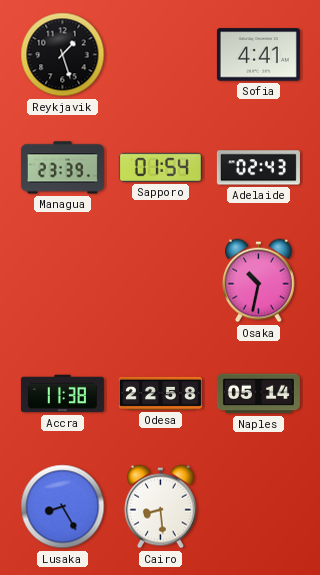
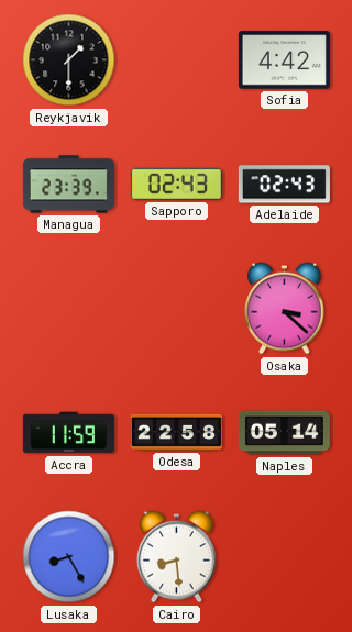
Reykjavik: 1:27 -> 1:30
Sofia: 4:41 -> 4:42
Sapporo: 01:54 -> 02:43
Osaka: 10:32 -> 3:22
Accra: 11:38 -> 11:59
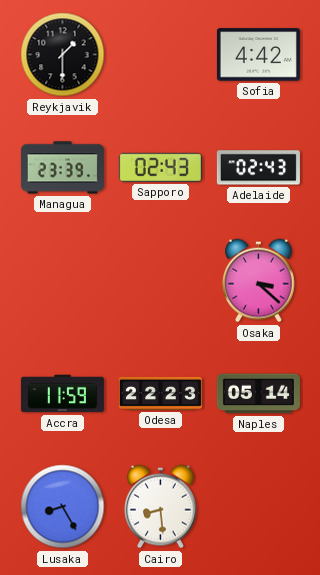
Odesa: 22:58 -> 22:23
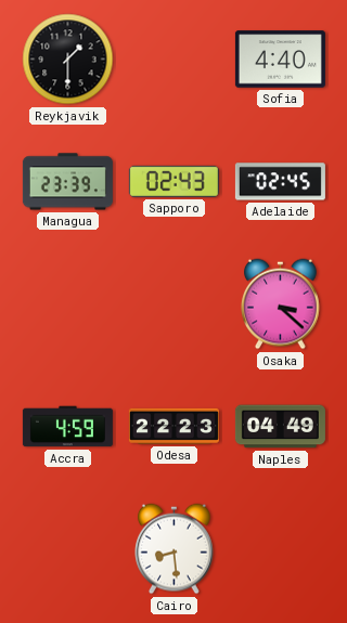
Sofia: 4:42 -> 4:40
Adelaide: 02:43 -> 02:45
Accra: 11:59 -> 4:59
Naples: 05:14 -> 04:49
Lusaka: 8:25 -> none
